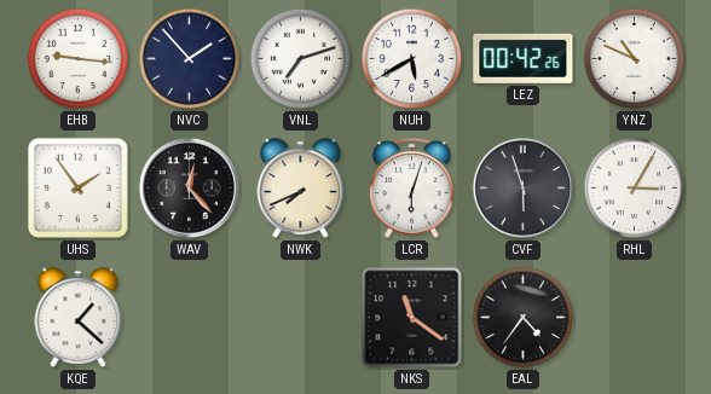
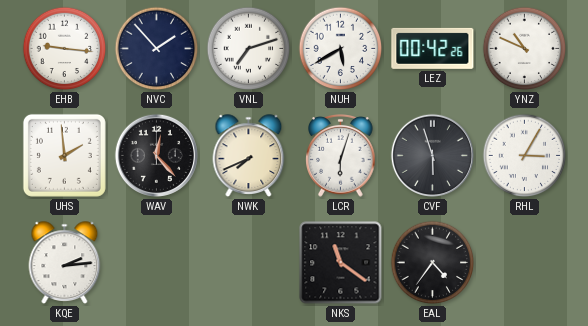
UHS: 1:54 -> 1:59
KQE: 1:22 -> 2:14
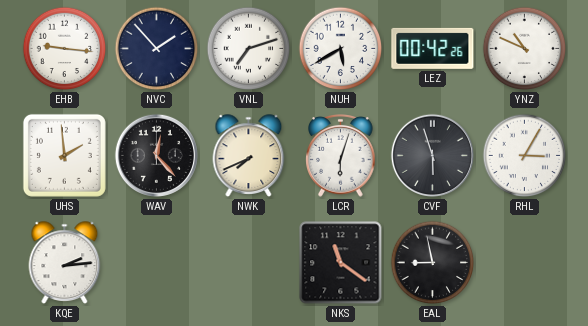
EAL: 4:36 -> 8:58
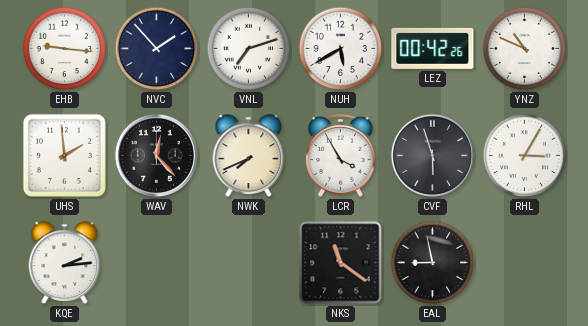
LCR: 6:03 -> 3:55
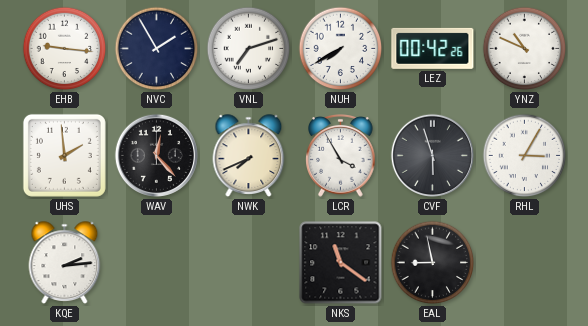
NVC: 1:53 -> 1:55
NUH: 5:40 -> 7:40
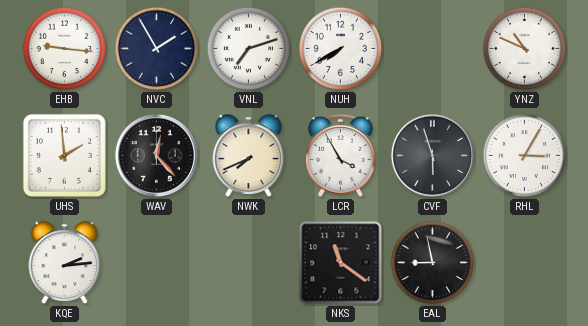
LEZ: 00:42 -> none
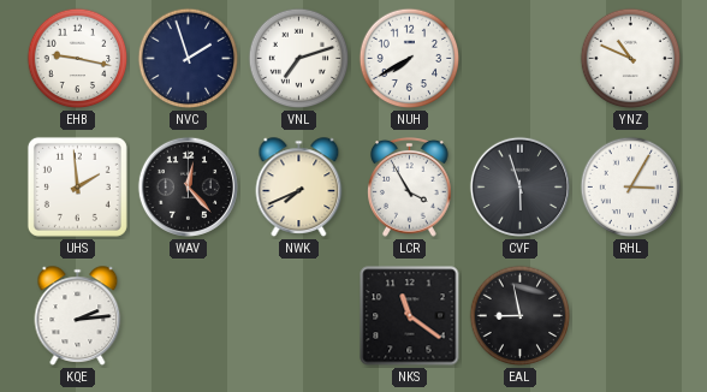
EHB: 9:16 -> 9:17
NVC: 1:55 -> 1:57
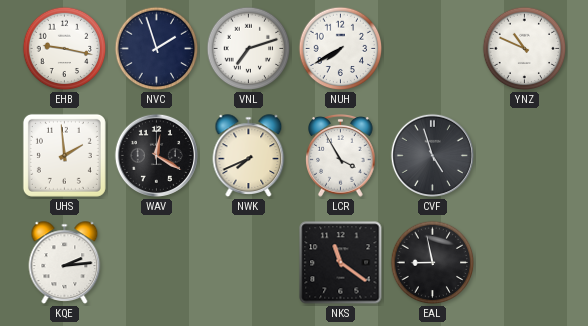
WAV: 12:23 -> 12:20
CVF: 5:57 -> 4:57
RHL: 3:05 -> none
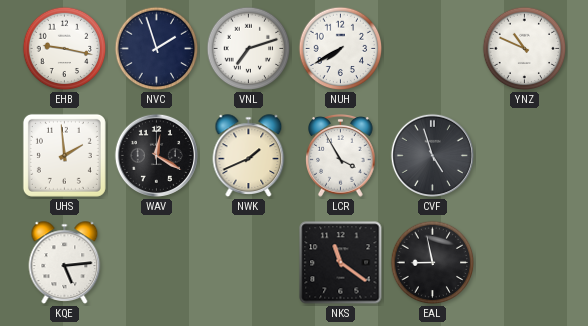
NWK: 7:41 -> 1:41
KQE: 2:14 -> 5:14
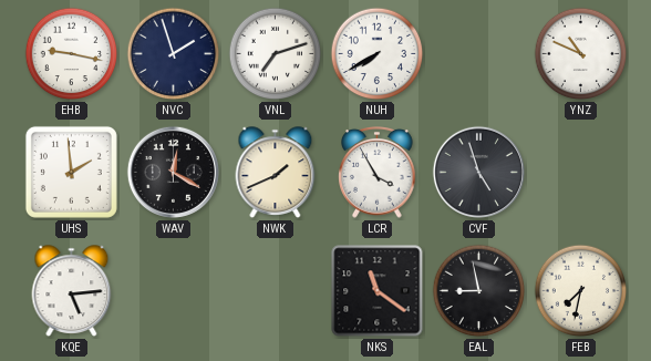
FEB: none -> 7:32
